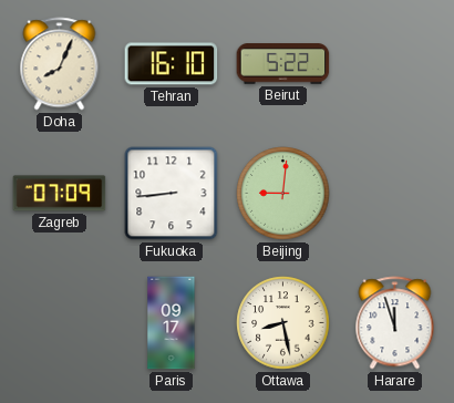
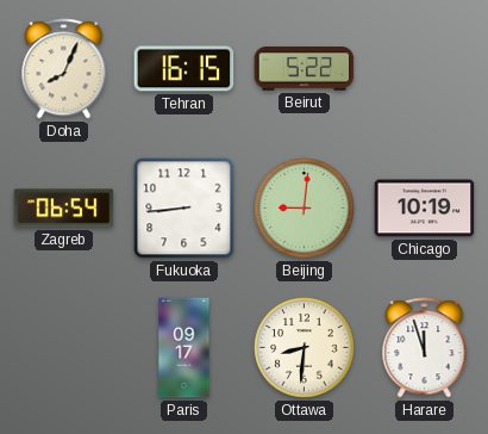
Tehran: 16:10 -> 16:15
Zagreb: 07:09 -> 06:54
Chicago: none -> 10:19
Ottawa: 8:28 -> 8:31
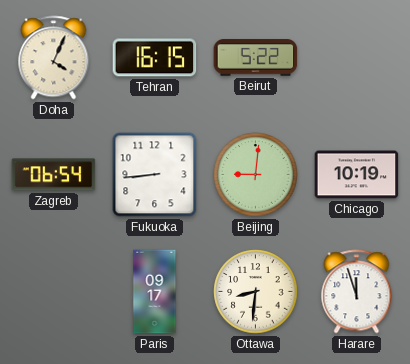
Doha: 8:04 -> 4:04
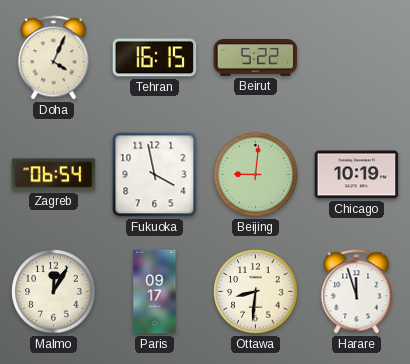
Fukuoka: 8:44 -> 3:58
Malmo: none -> 12:05
